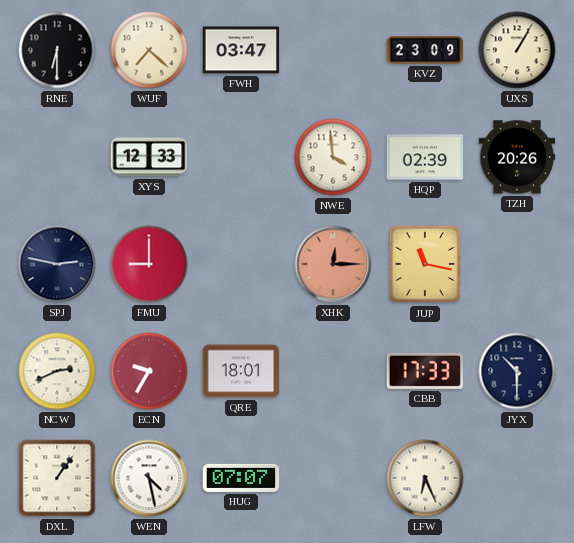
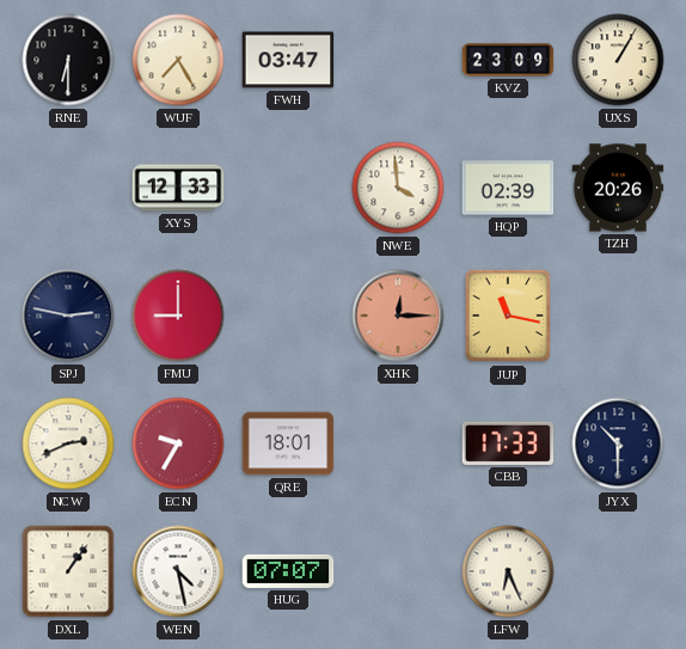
WUF: 7:22 -> 7:25
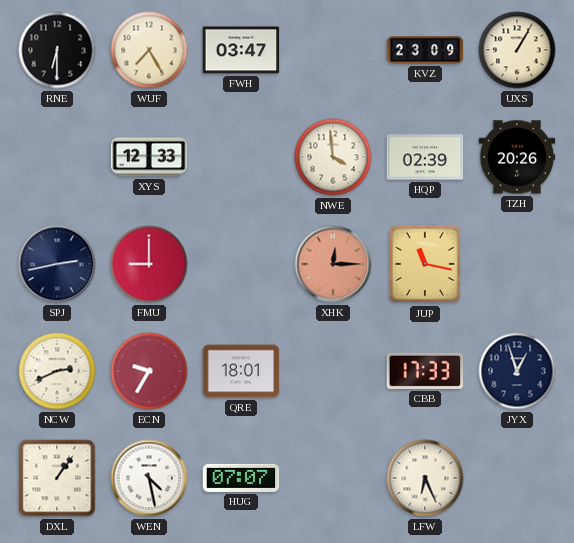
SPJ: 2:47 -> 2:43
JYX: 10:30 -> 12:57
